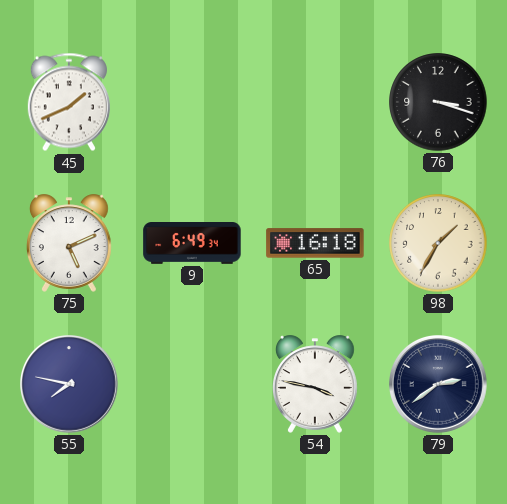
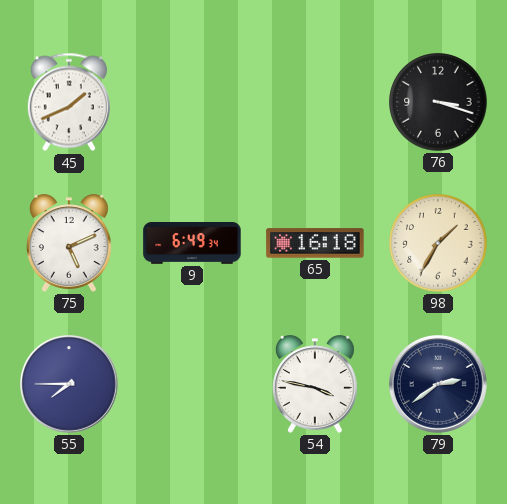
55: 7:47 -> 7:45
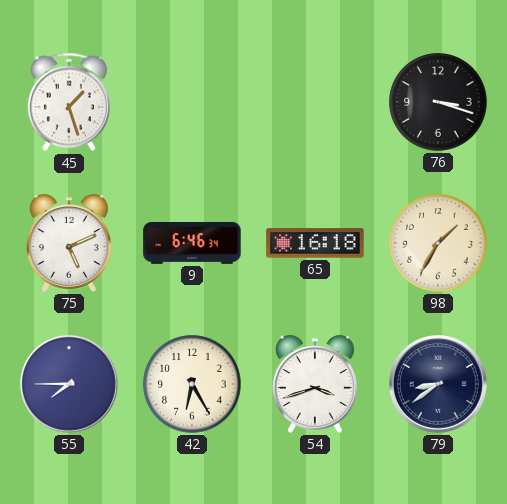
45: 1:41 -> 1:27
9: 6:49 -> 6:46
42: none -> 6:25
54: 3:47 -> 3:42
79: 2:39 -> 8:39
